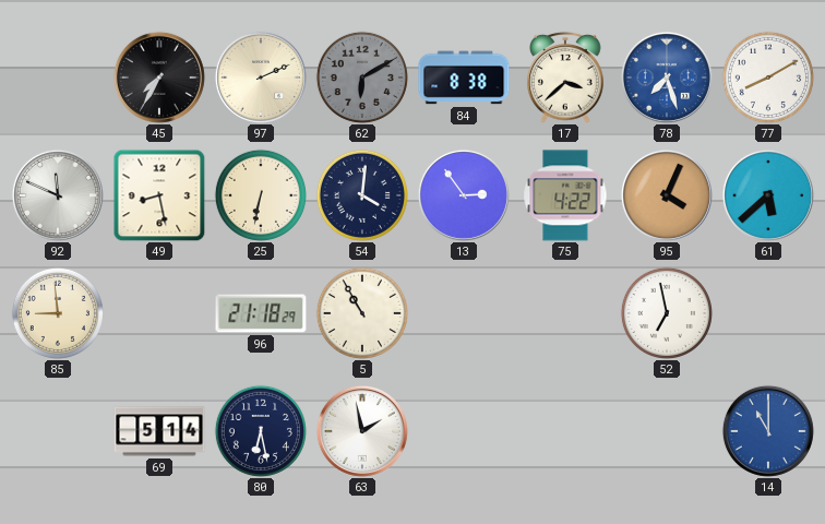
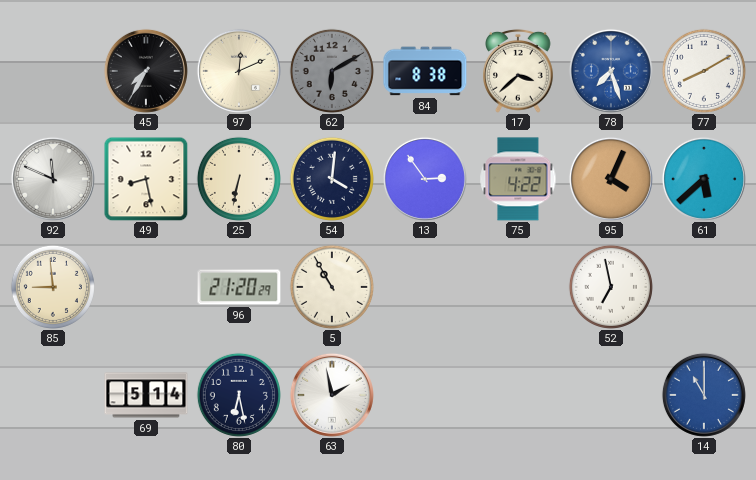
97: 2:11 -> 12:11
96: 21:18 -> 21:20
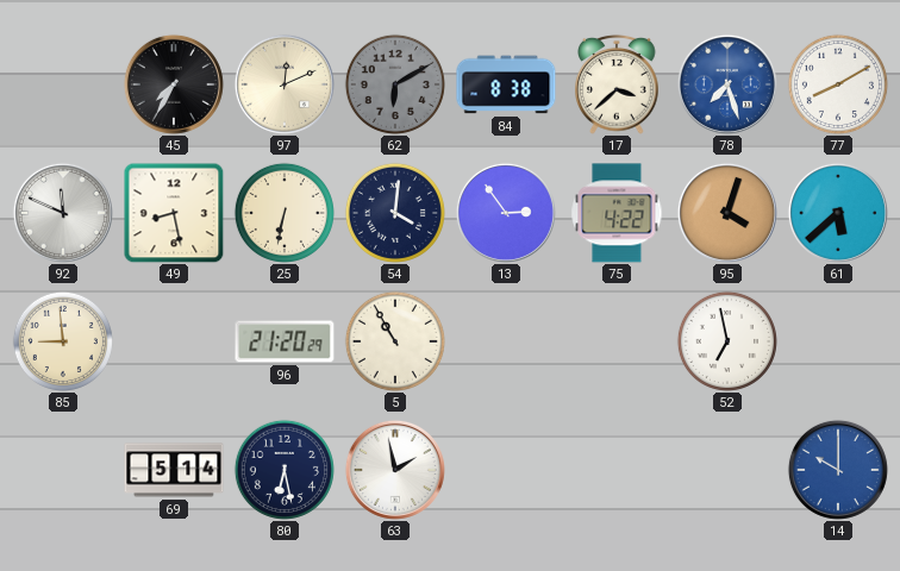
95: 4:04 -> 4:03
14: 11:00 -> 10:00
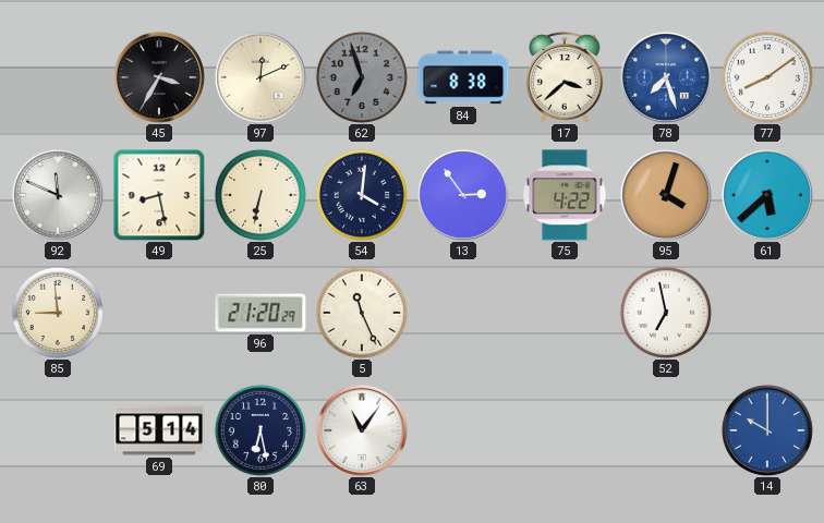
45: 7:35 -> 3:35
62: 6:10 -> 6:57
77: 8:10 -> 8:09
5: 10:55 -> 11:26
63: 1:58 -> 11:06
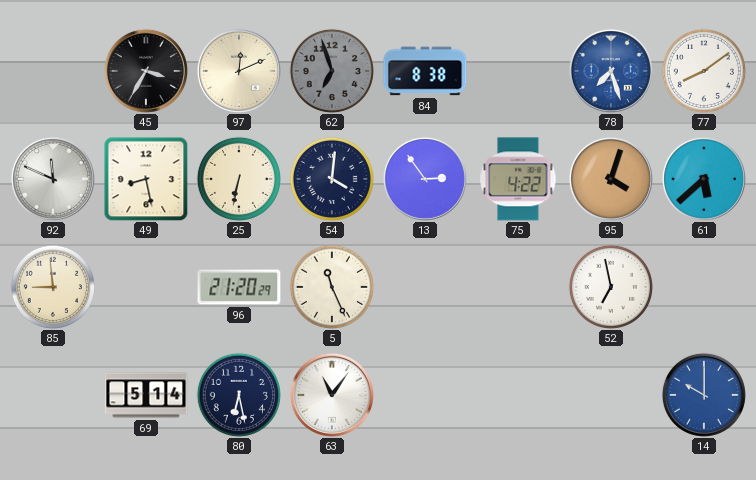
17: 3:38 -> none
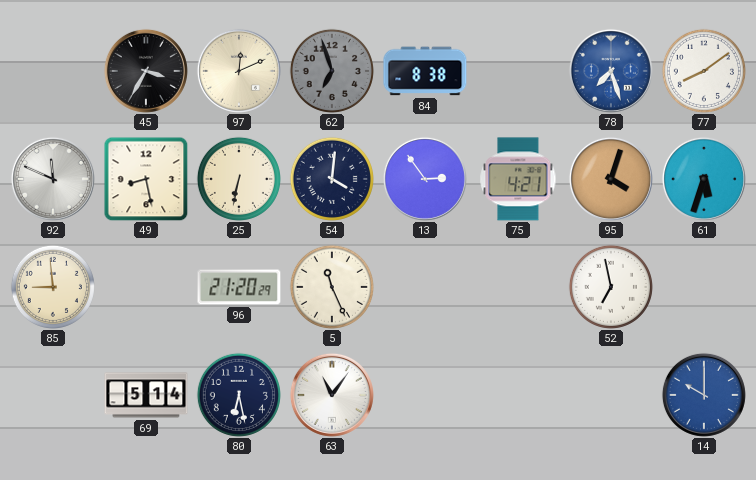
75: 4:22 -> 4:21
61: 5:38 -> 5:33
